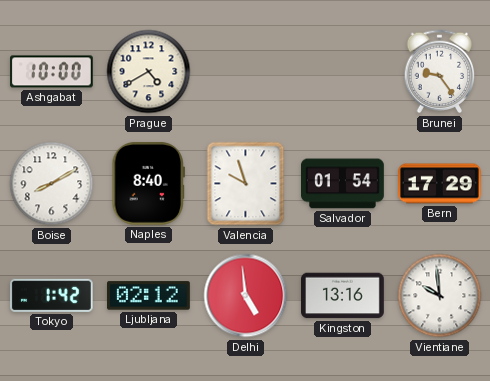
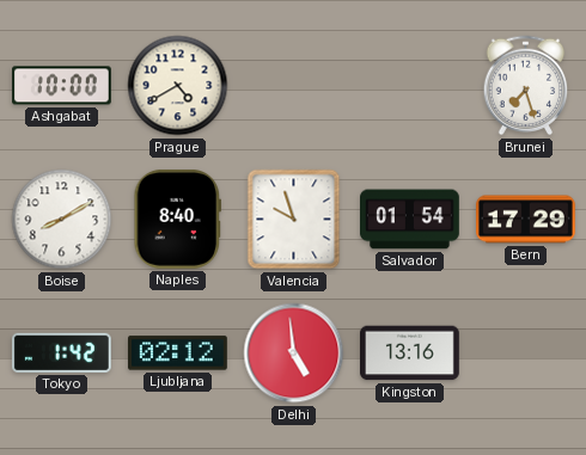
Brunei: 9:24 -> 7:27
Vientiane: 9:59 -> none
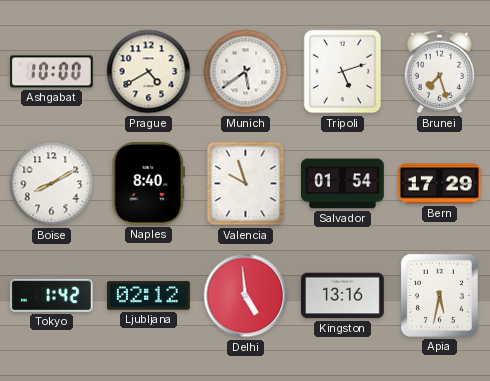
Munich: none -> 5:39
Tripoli: none -> 5:12
Apia: none -> 5:32
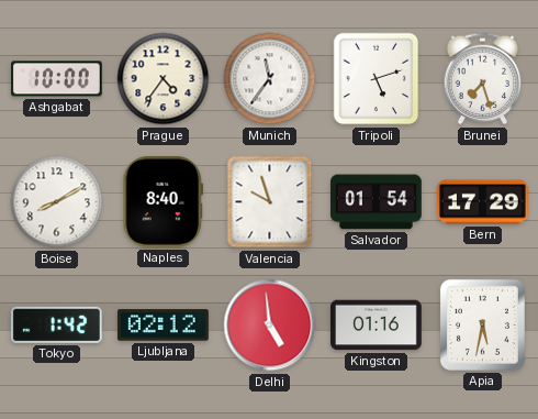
Prague: 4:40 -> 4:36
Munich: 5:39 -> 11:36
Kingston: 13:16 -> 01:16
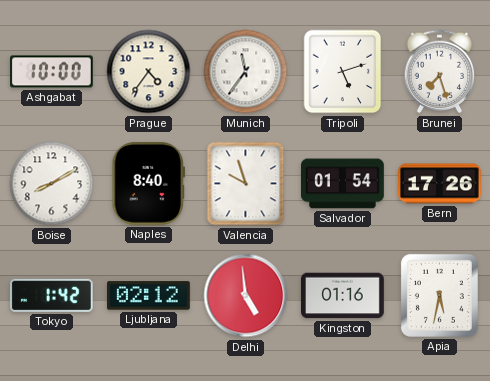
Bern: 17:29 -> 17:26
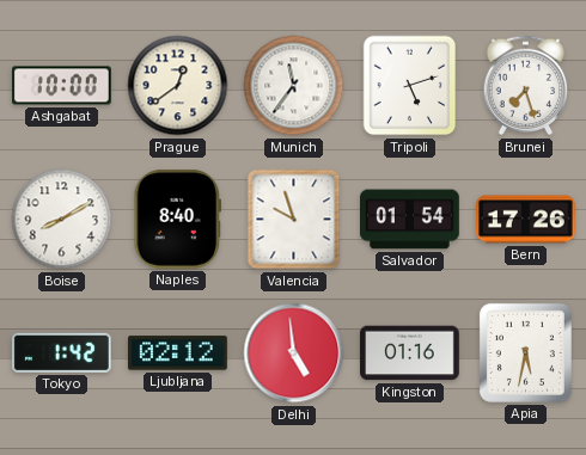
Prague: 4:36 -> 12:39
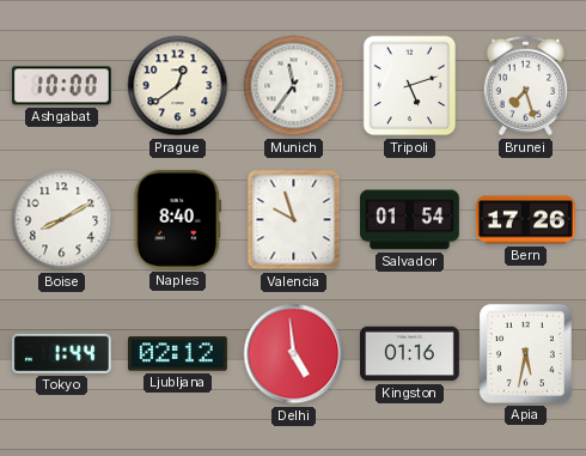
Tokyo: 1:42 -> 1:44
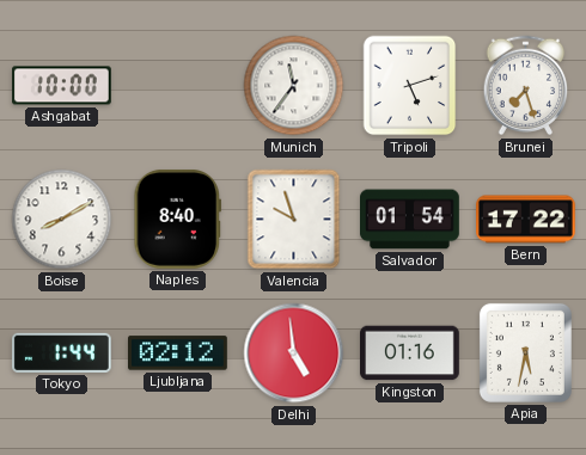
Prague: 12:39 -> none
Bern: 17:26 -> 17:22
